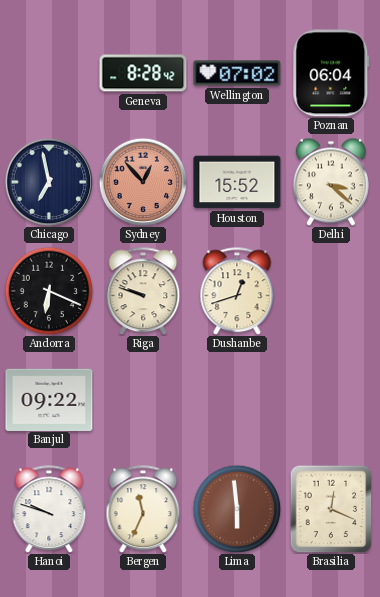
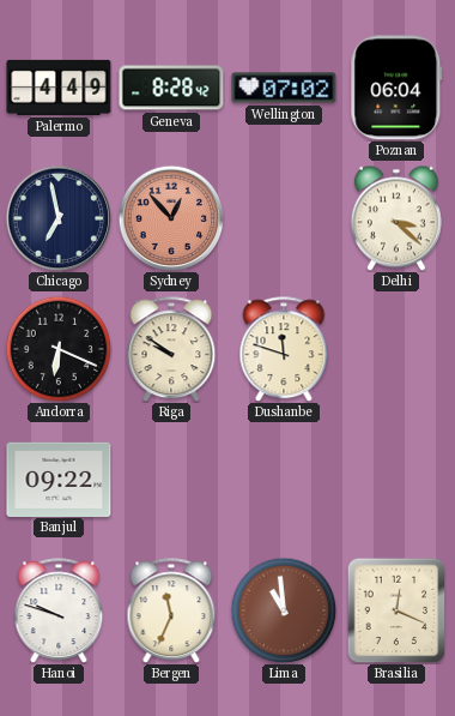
Palermo: none -> 4:49
Houston: 15:52 -> none
Riga: 9:48 -> 9:51
Dushanbe: 12:42 -> 11:48
Lima: 5:59 -> 10:59
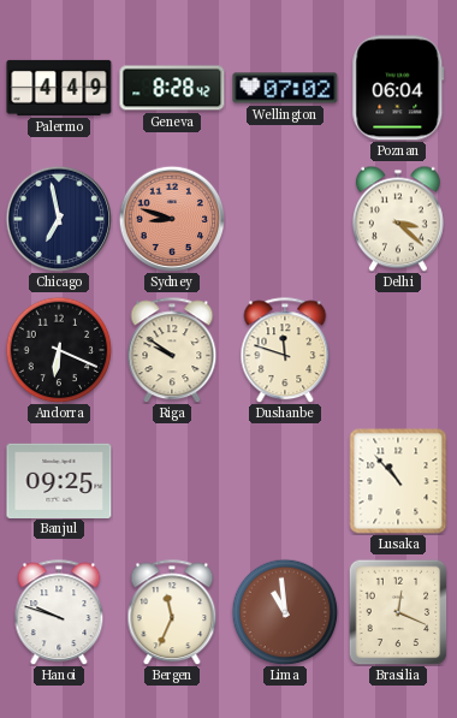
Sydney: 12:53 -> 8:48
Banjul: 09:22 -> 09:25
Lusaka: none -> 10:53
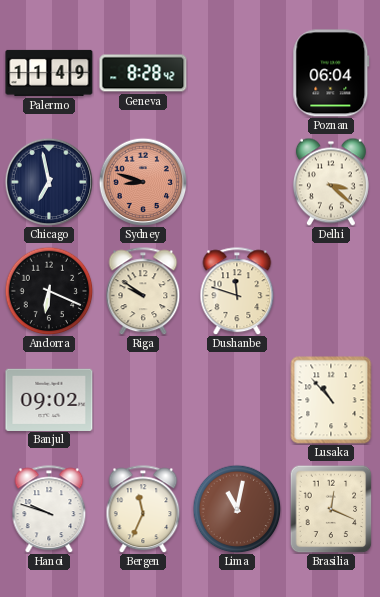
Palermo: 4:49 -> 11:49
Wellington: 07:02 -> none
Banjul: 09:25 -> 09:02
Lima: 10:59 -> 11:02
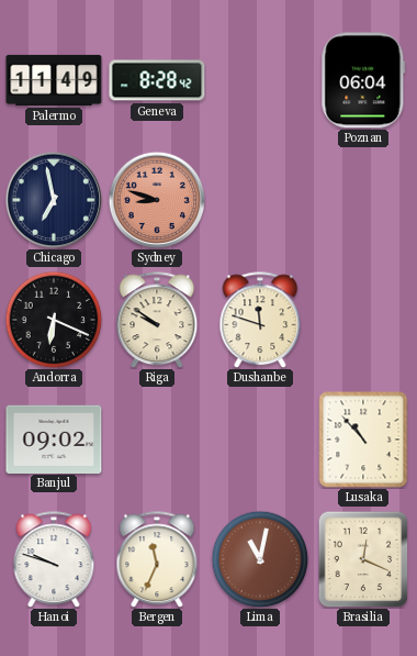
Delhi: 3:22 -> none
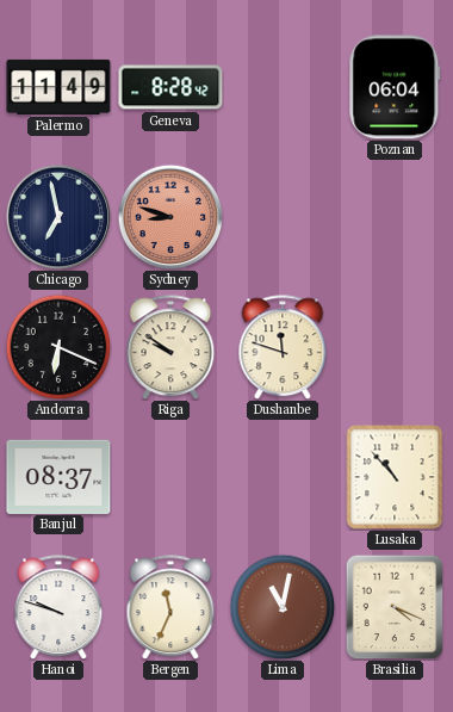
Banjul: 09:02 -> 08:37
Brasilia: 12:19 -> 4:19
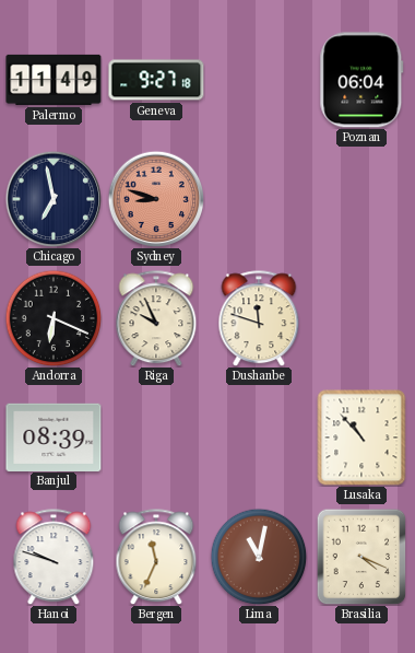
Geneva: 8:28 -> 9:27
Riga: 9:51 -> 9:56
Banjul: 08:37 -> 08:39
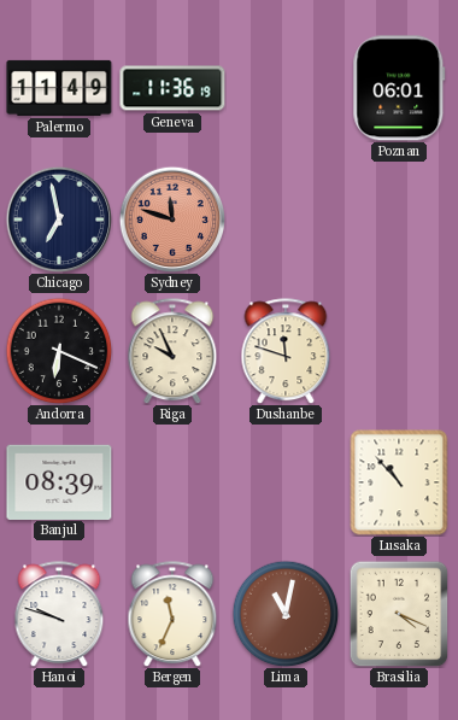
Geneva: 9:27 -> 11:36
Poznan: 06:04 -> 06:01
Sydney: 8:48 -> 11:48
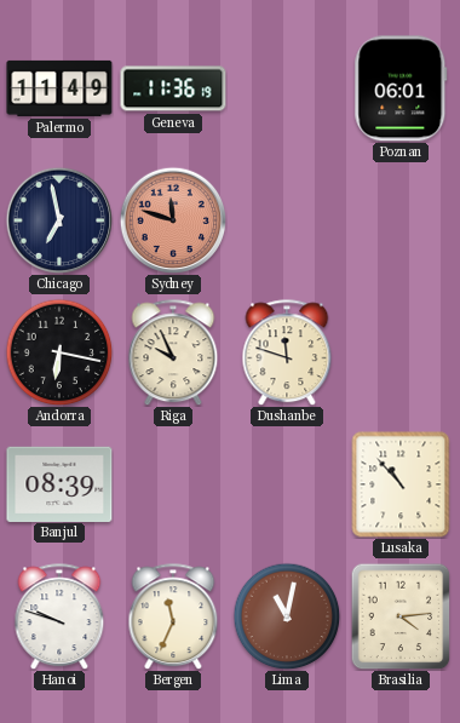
Andorra: 6:19 -> 6:17
Brasilia: 4:19 -> 4:14
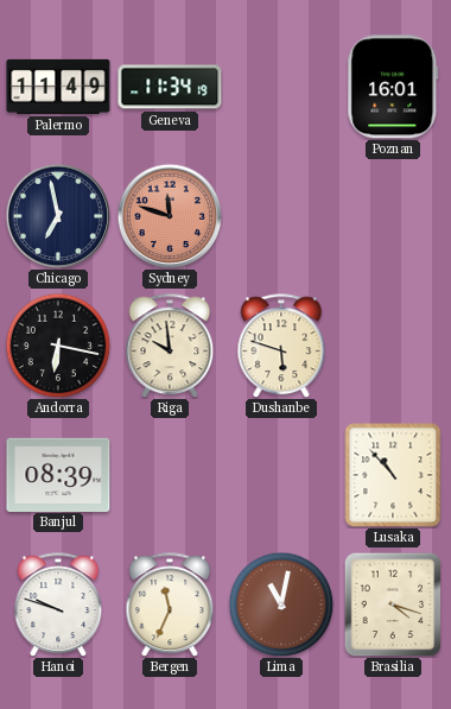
Geneva: 11:36 -> 11:34
Poznan: 06:01 -> 16:01
Riga: 9:56 -> 9:59
Dushanbe: 11:48 -> 5:48
Brasilia: 4:14 -> 4:18
